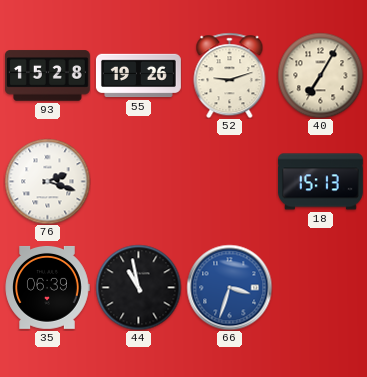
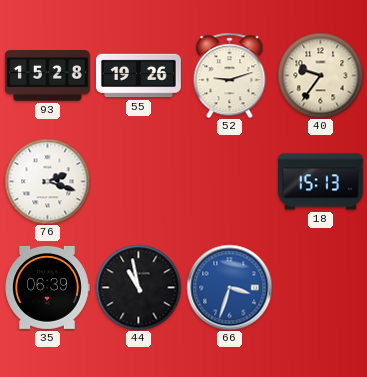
40: 7:05 -> 9:36
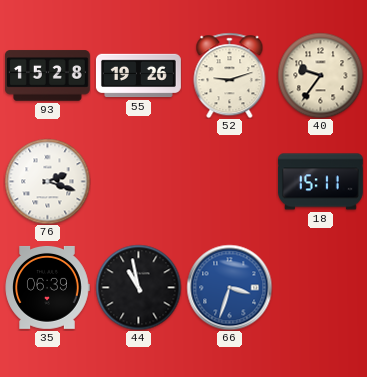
18: 15:13 -> 15:11
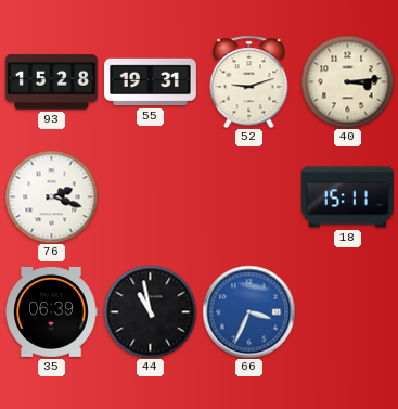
55: 19:26 -> 19:31
40: 9:36 -> 3:14
66: 3:33 -> 3:34
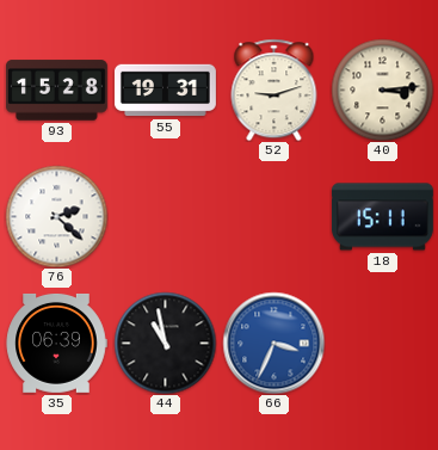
76: 2:18 -> 2:22
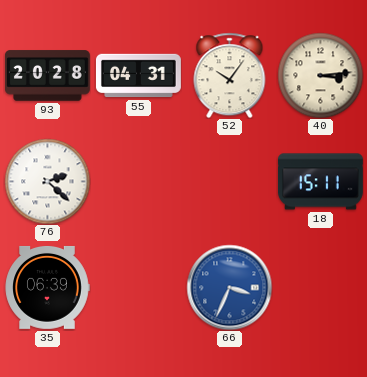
93: 15:28 -> 20:28
55: 19:31 -> 04:31
52: 9:12 -> 10:06
44: 10:58 -> none
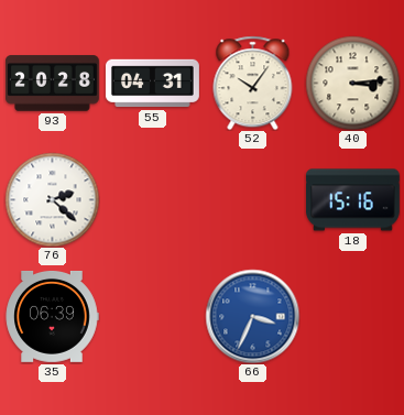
18: 15:11 -> 15:16
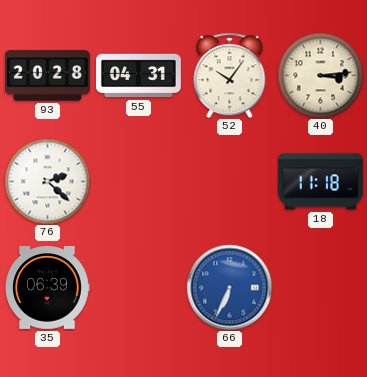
18: 15:16 -> 11:18
66: 3:34 -> 6:34
